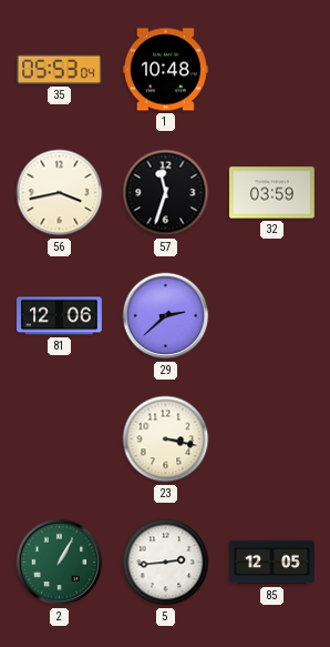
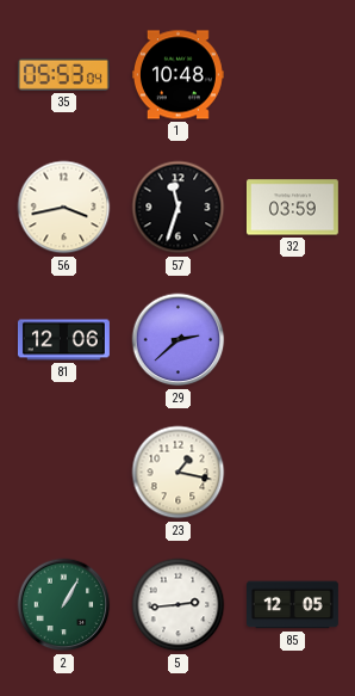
23: 3:17 -> 1:17
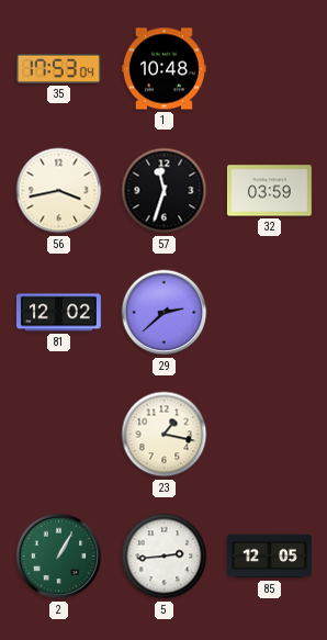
35: 05:53 -> 17:53
81: 12:06 -> 12:02
